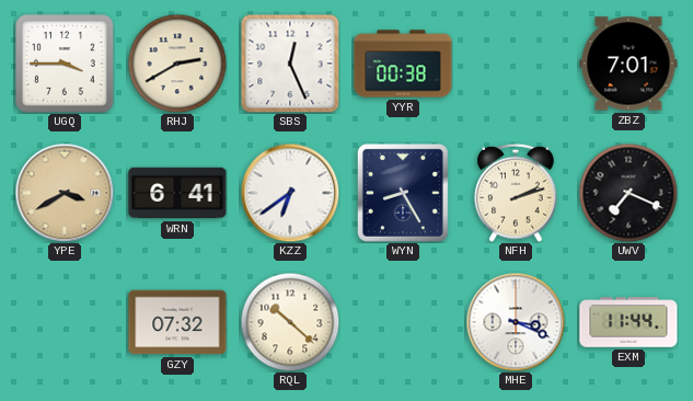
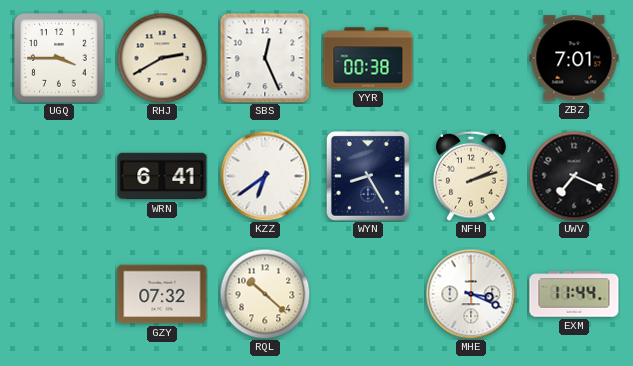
YPE: 3:40 -> none
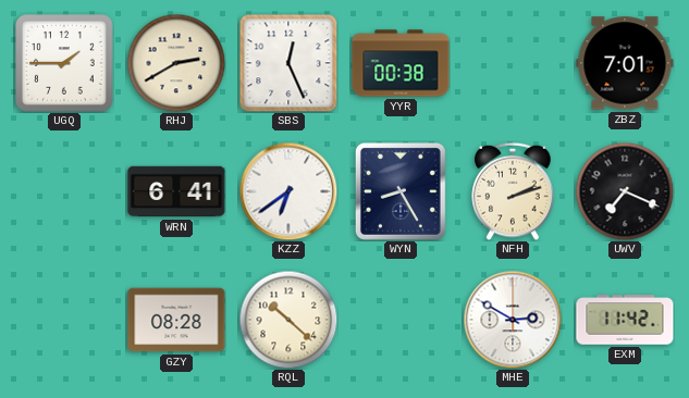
UGQ: 3:45 -> 1:45
GZY: 07:32 -> 08:28
MHE: 3:19 -> 2:50
EXM: 11:44 -> 11:42
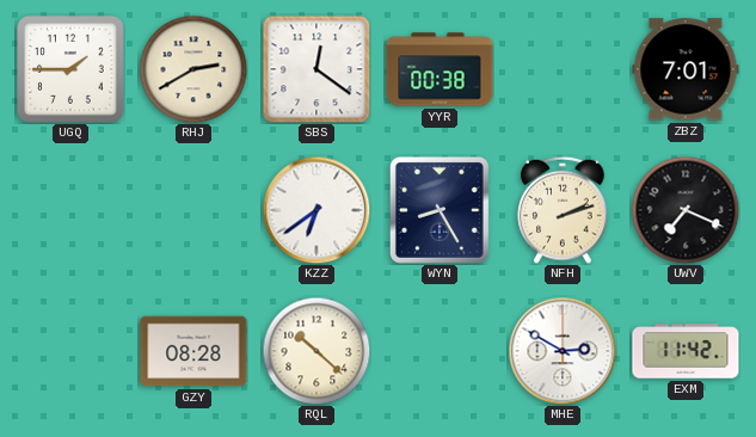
SBS: 12:26 -> 12:21
WRN: 6:41 -> none
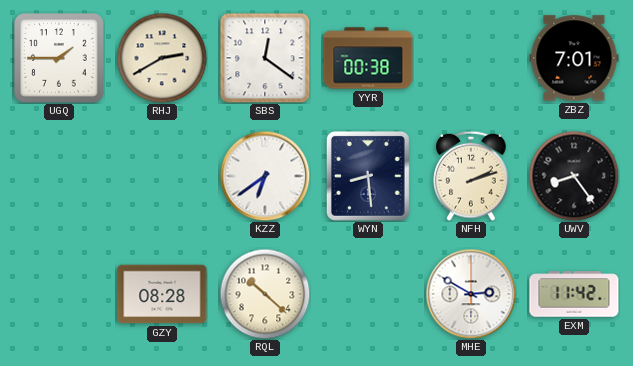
WYN: 8:25 -> 8:29
UWV: 7:19 -> 8:24
